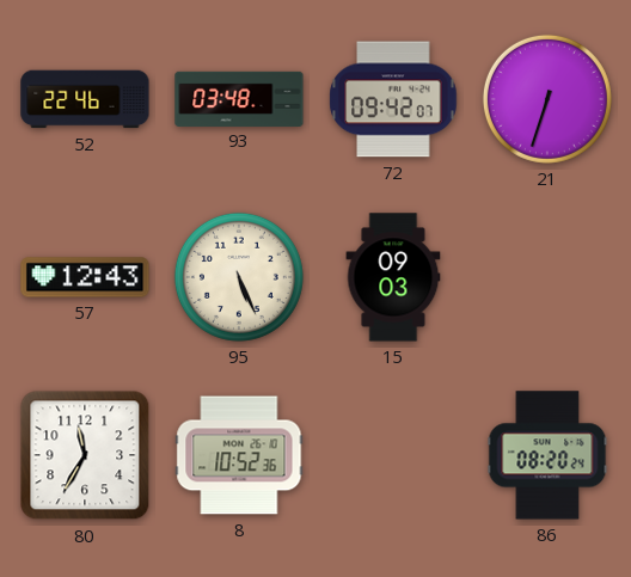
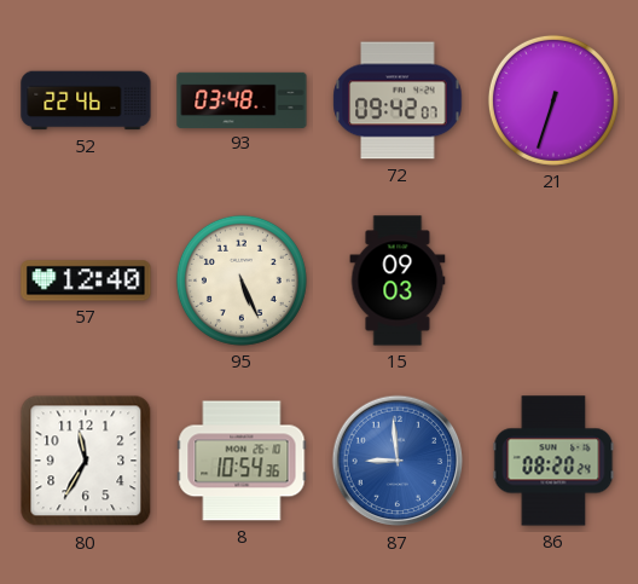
57: 12:43 -> 12:40
8: 10:52 -> 10:54
87: none -> 8:59
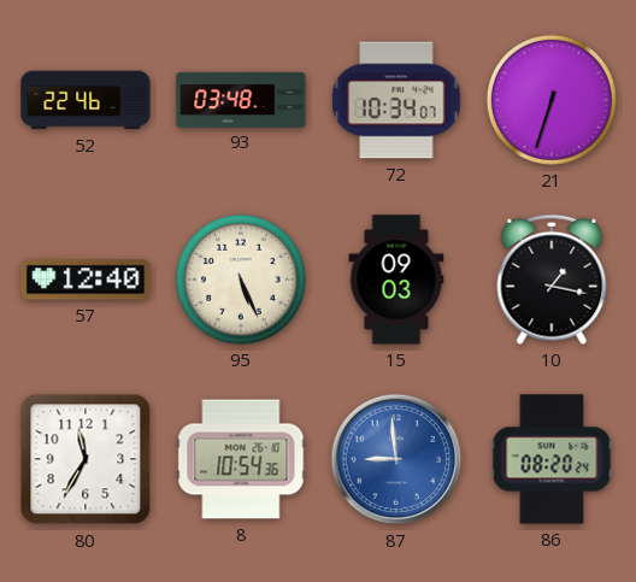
72: 09:42 -> 10:34
10: none -> 1:17
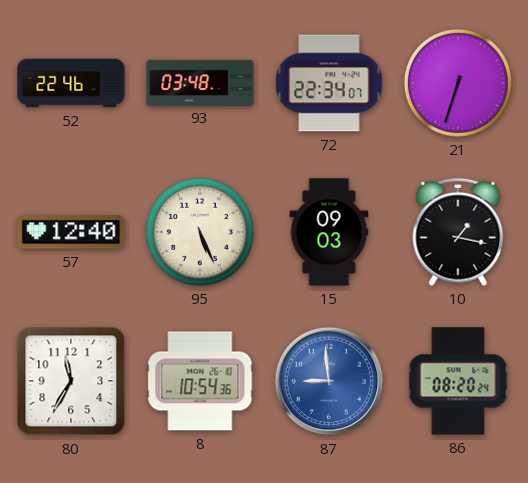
72: 10:34 -> 22:34
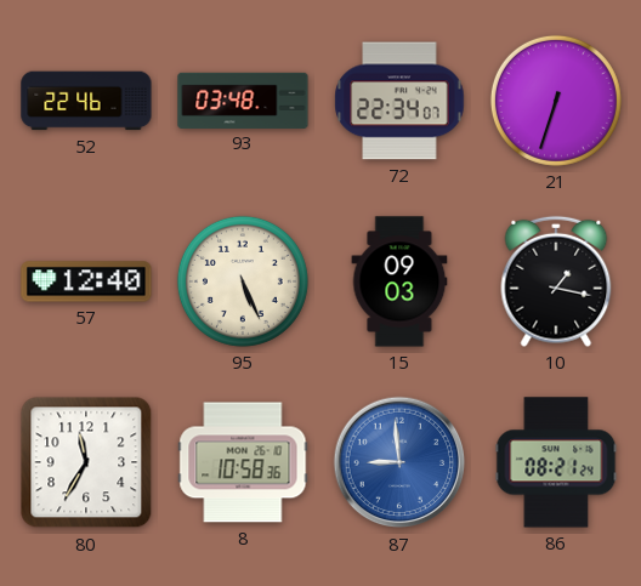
8: 10:54 -> 10:58
86: 08:20 -> 08:21
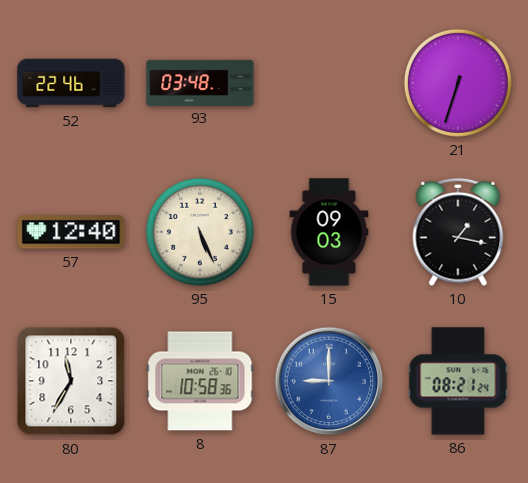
72: 22:34 -> none
87: 8:59 -> 9:00
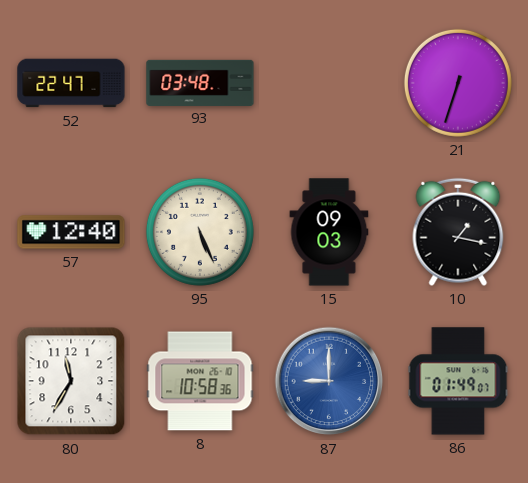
52: 22:46 -> 22:47
86: 08:21 -> 01:49
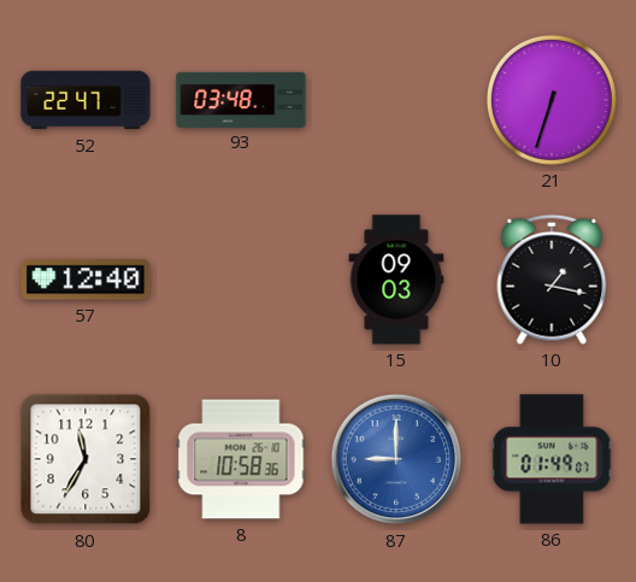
95: 5:26 -> none
